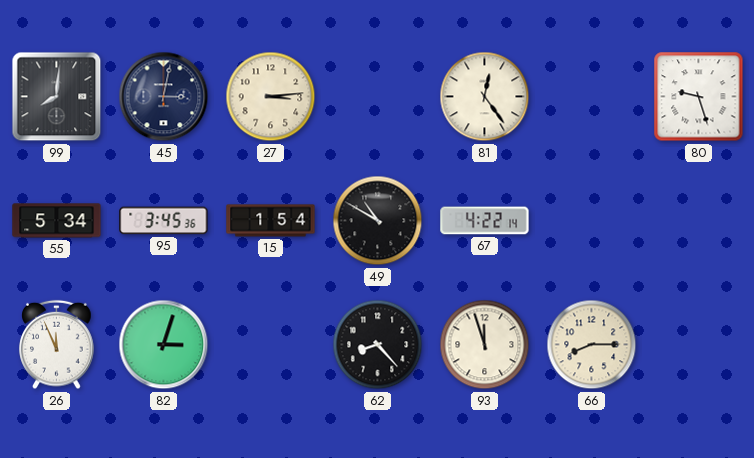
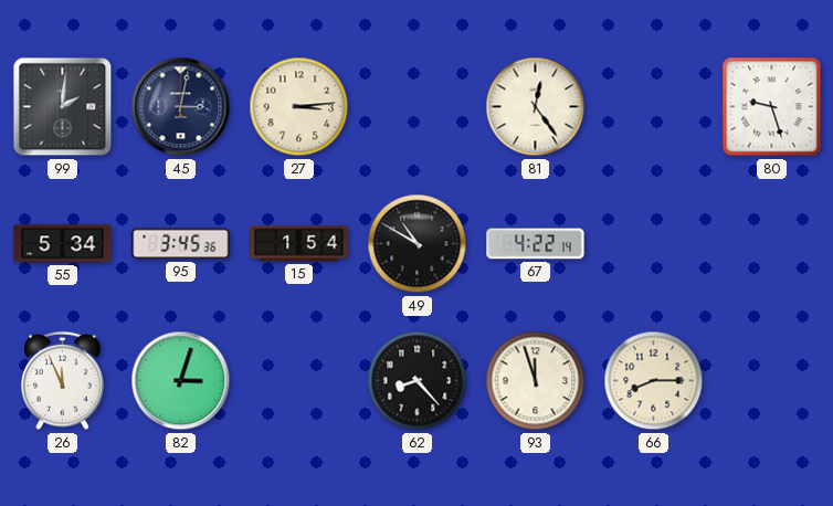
99: 8:01 -> 2:01
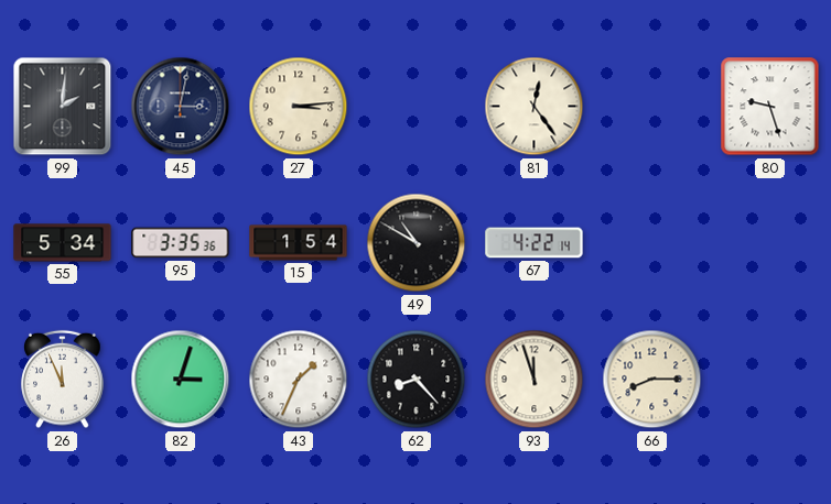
95: 3:45 -> 3:35
43: none -> 1:34
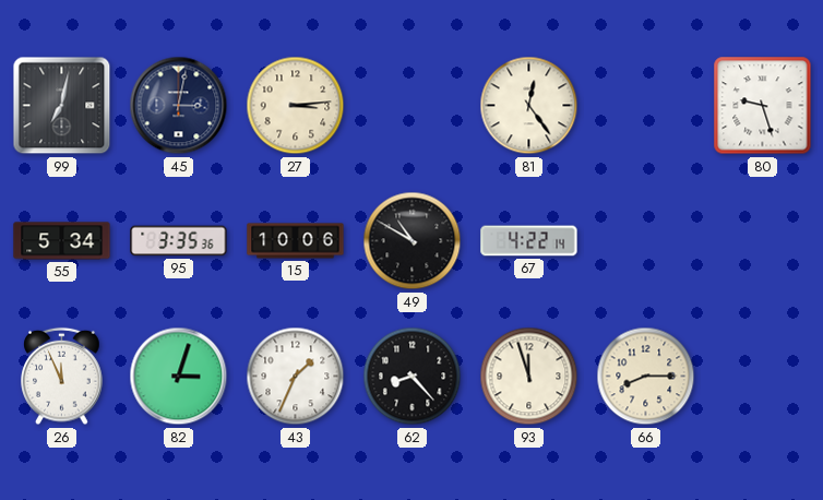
99: 2:01 -> 7:02
15: 1:54 -> 10:06
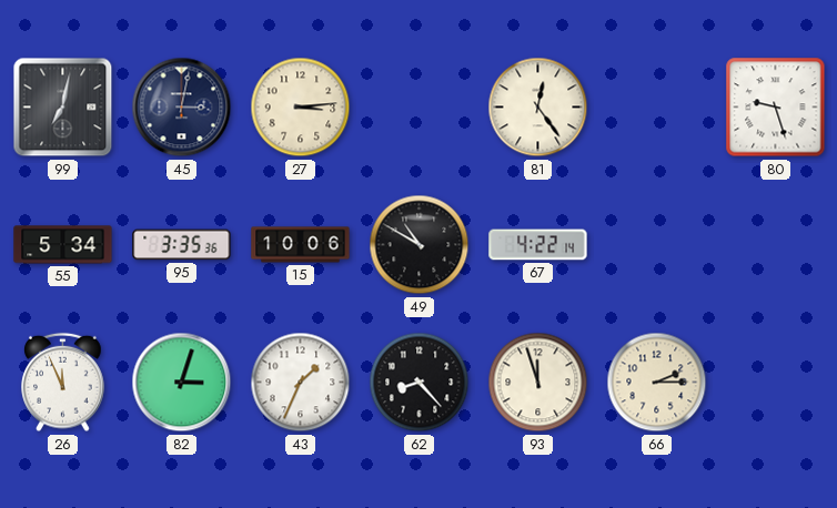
66: 8:15 -> 2:15
